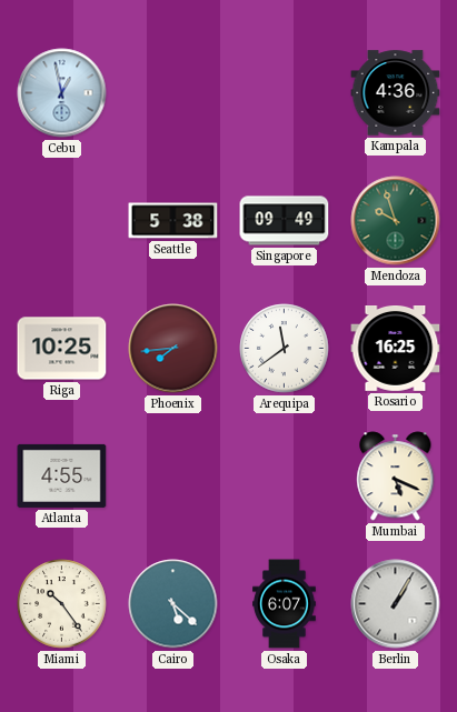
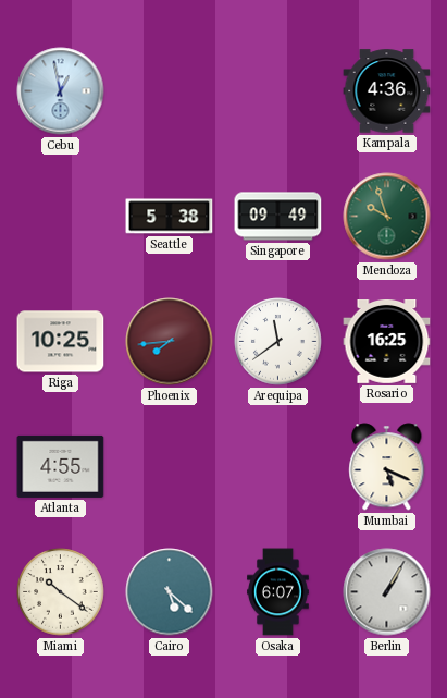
Miami: 10:24 -> 10:21
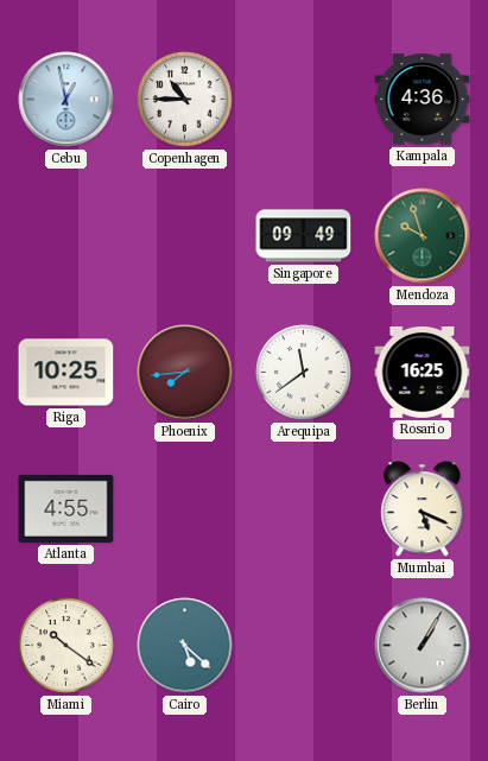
Copenhagen: none -> 10:45
Seattle: 5:38 -> none
Osaka: 6:07 -> none
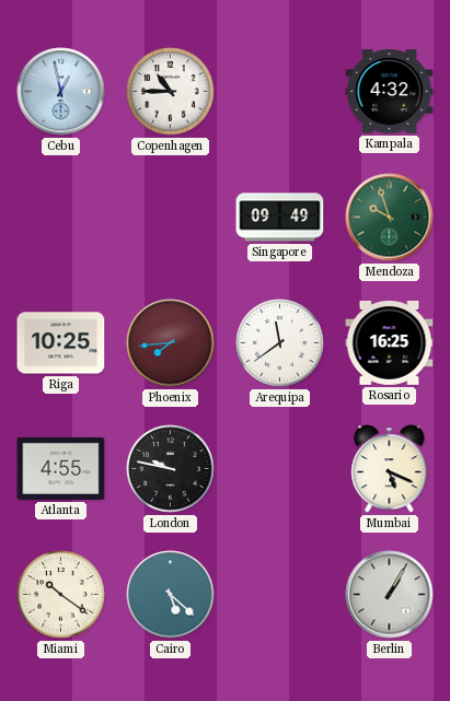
Kampala: 4:36 -> 4:32
London: none -> 9:47
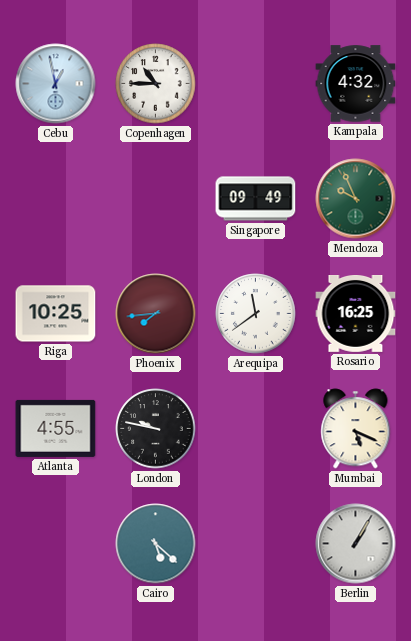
Mendoza: 9:57 -> 9:56
Miami: 10:21 -> none
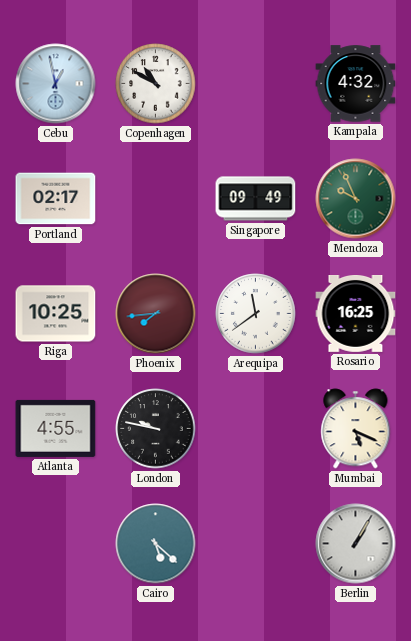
Copenhagen: 10:45 -> 10:50
Portland: none -> 02:17
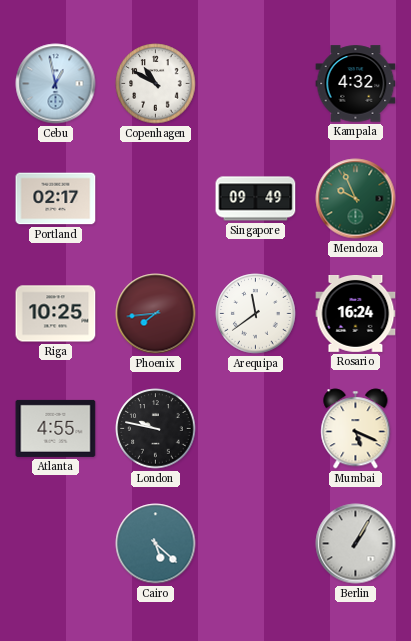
Rosario: 16:25 -> 16:24
